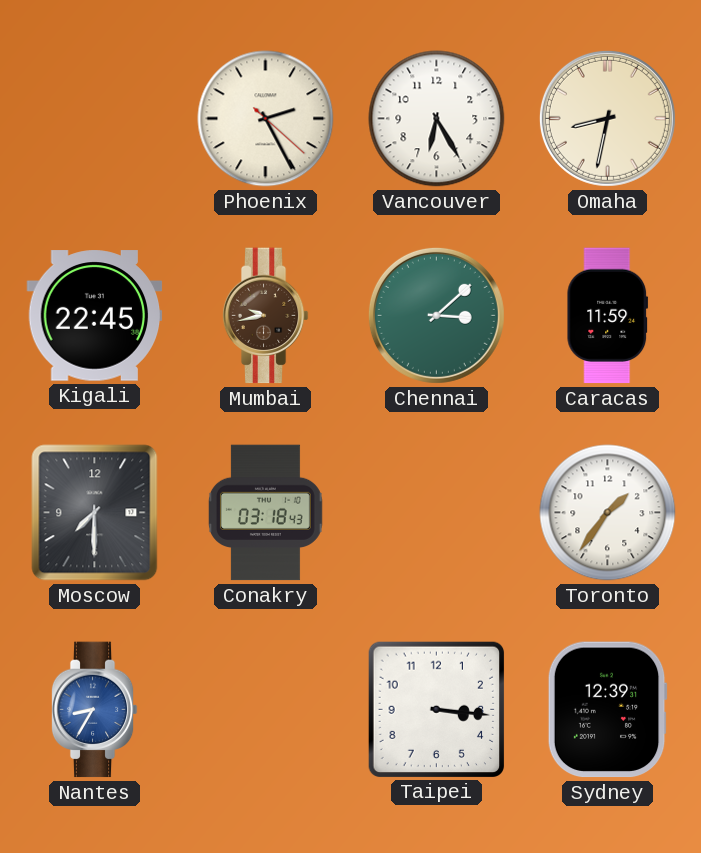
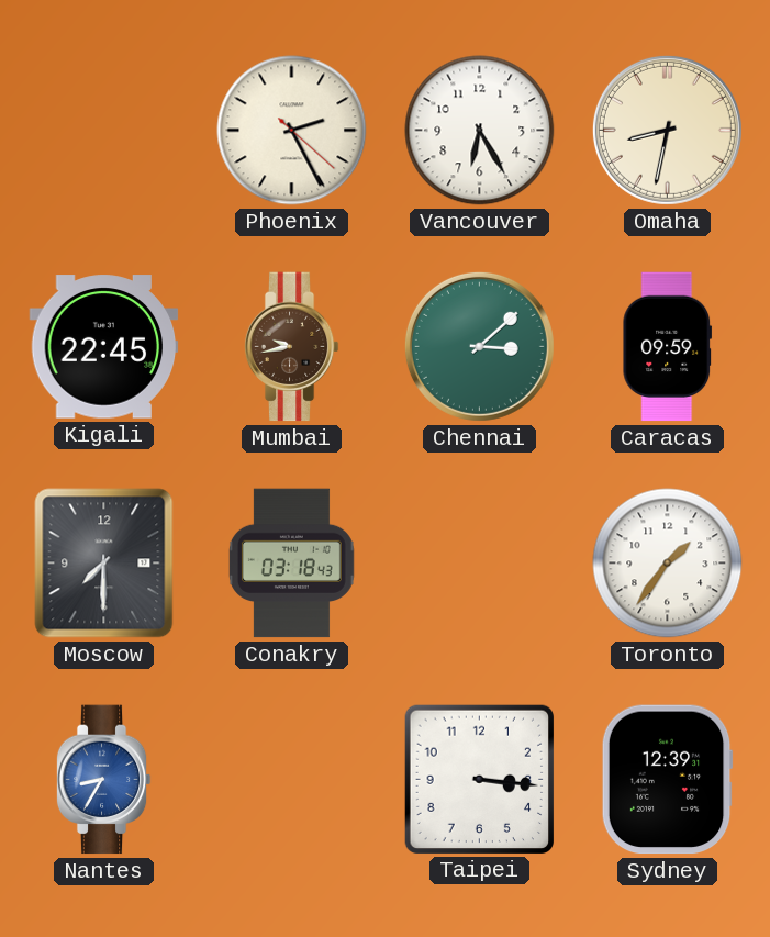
Caracas: 11:59 -> 09:59
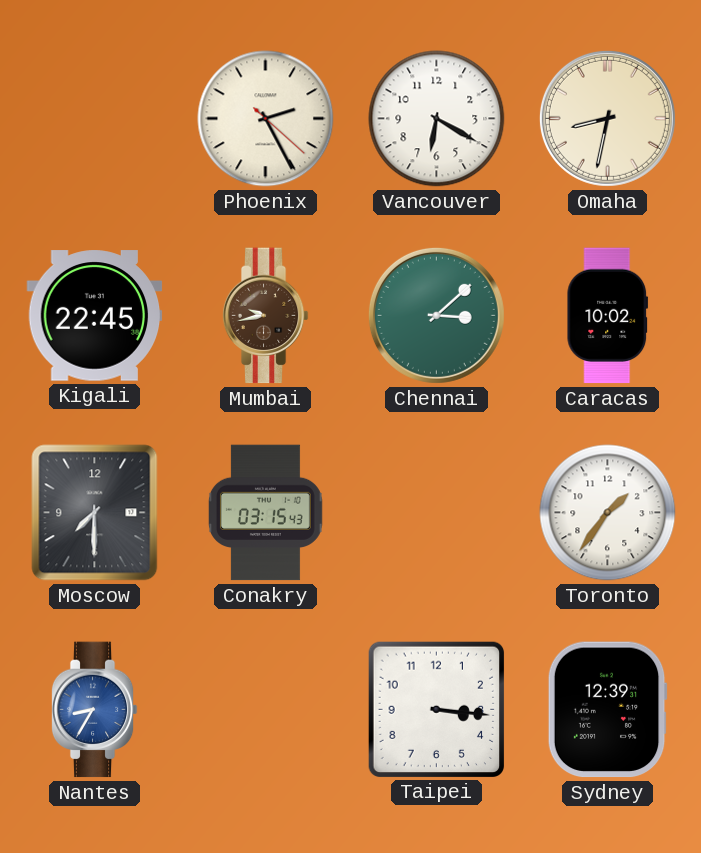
Vancouver: 6:25 -> 6:20
Caracas: 09:59 -> 10:02
Conakry: 03:18 -> 03:15
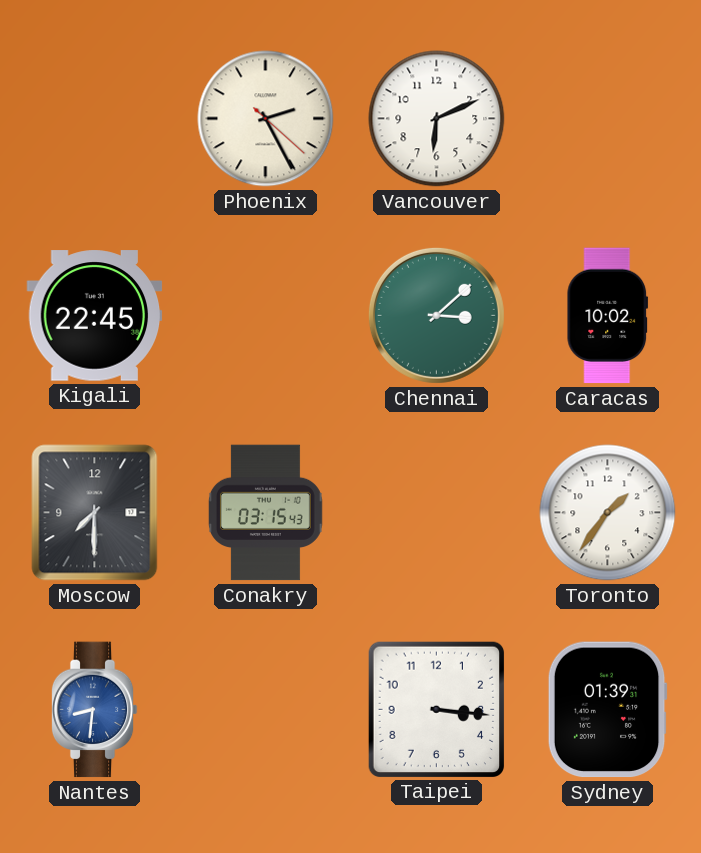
Vancouver: 6:20 -> 6:11
Omaha: 8:32 -> none
Mumbai: 9:43 -> none
Nantes: 8:35 -> 8:31
Sydney: 12:39 -> 01:39
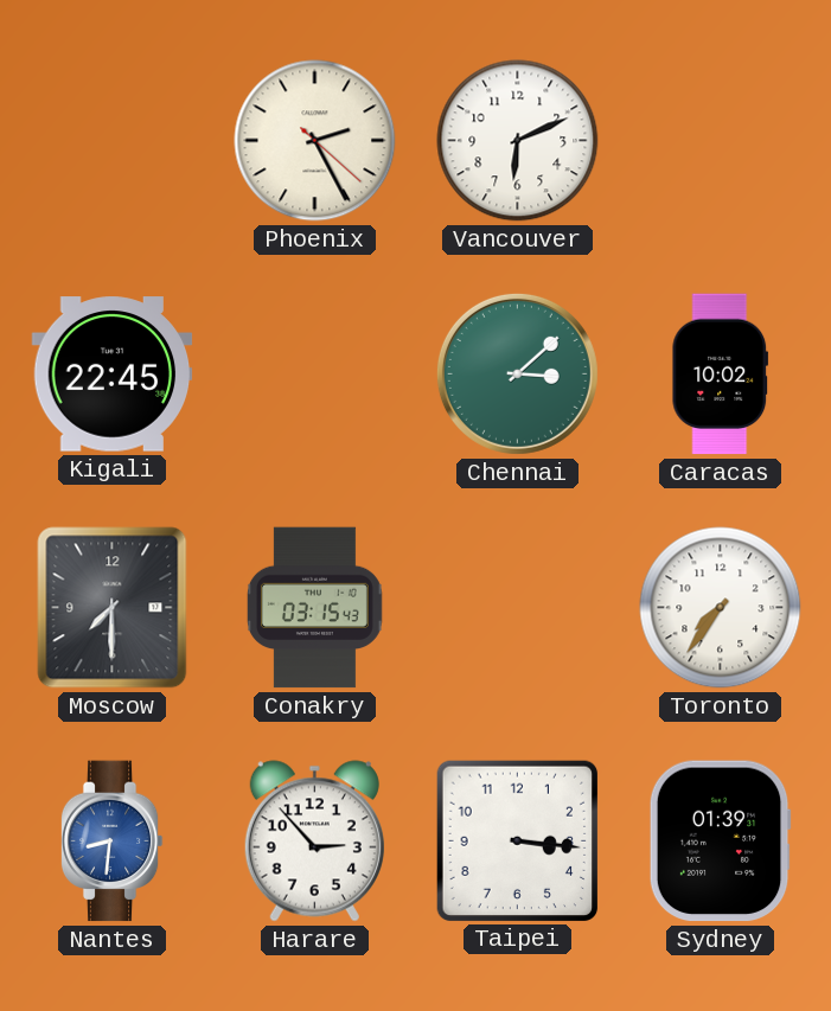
Toronto: 1:36 -> 7:36
Harare: none -> 2:53
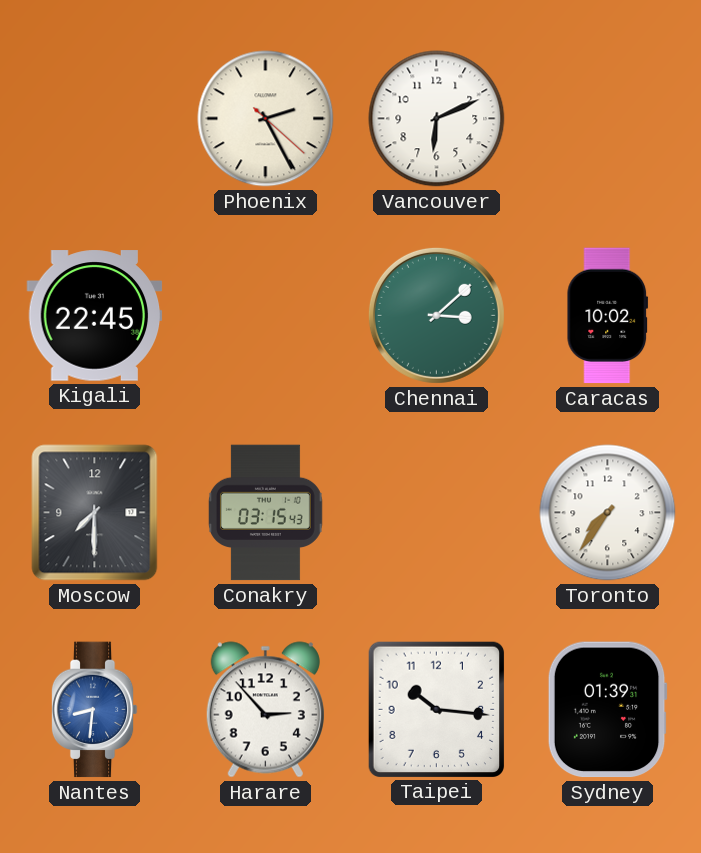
Taipei: 3:16 -> 10:16
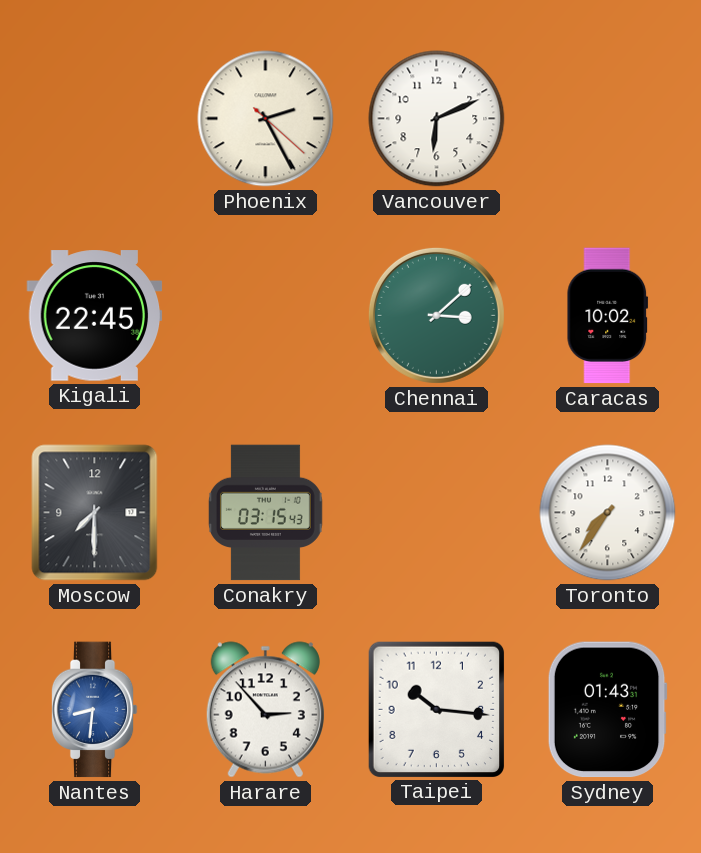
Sydney: 01:39 -> 01:43
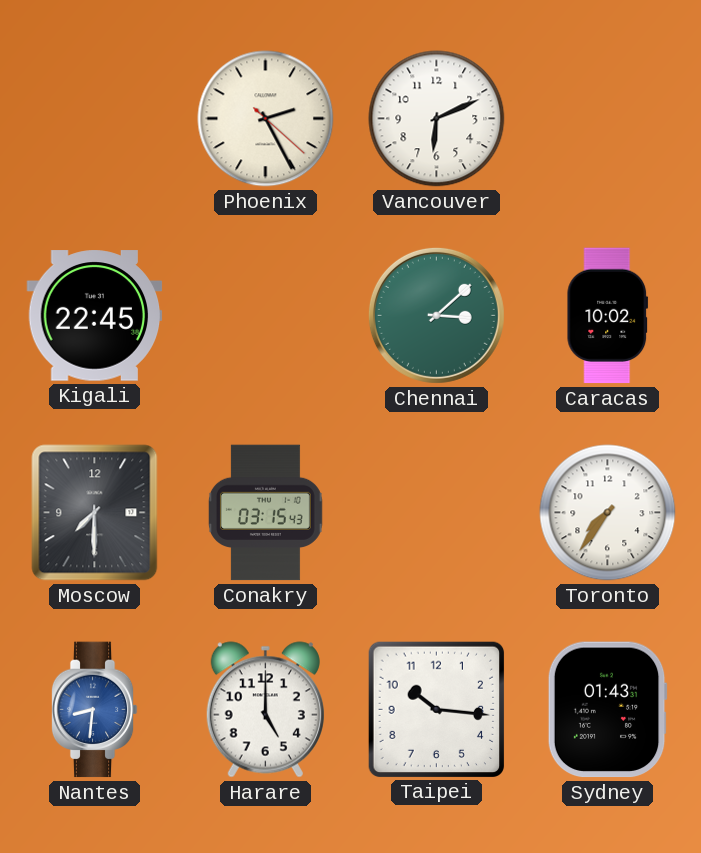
Harare: 2:53 -> 5:00
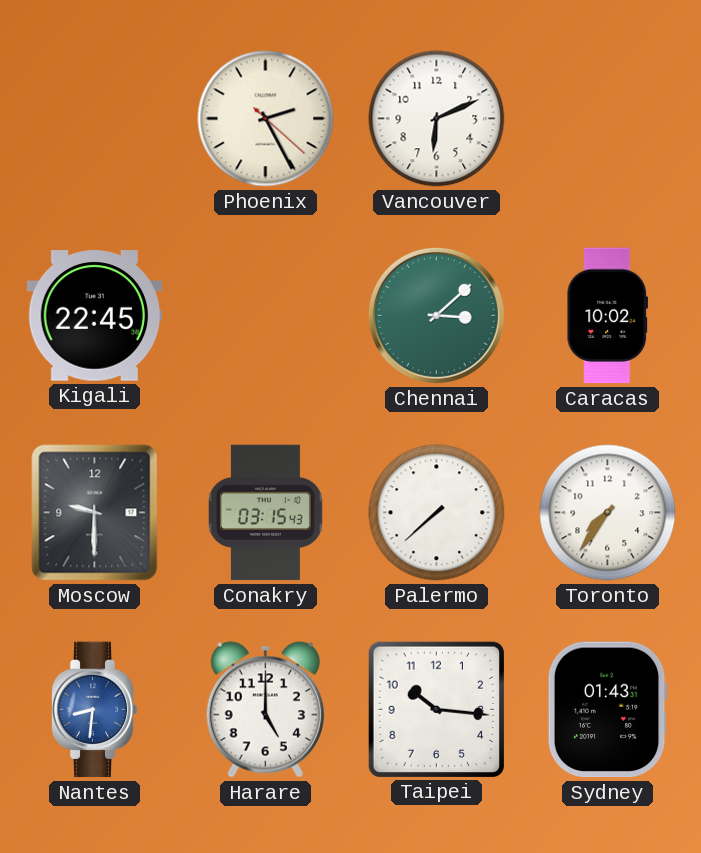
Moscow: 7:30 -> 9:30
Palermo: none -> 7:38
